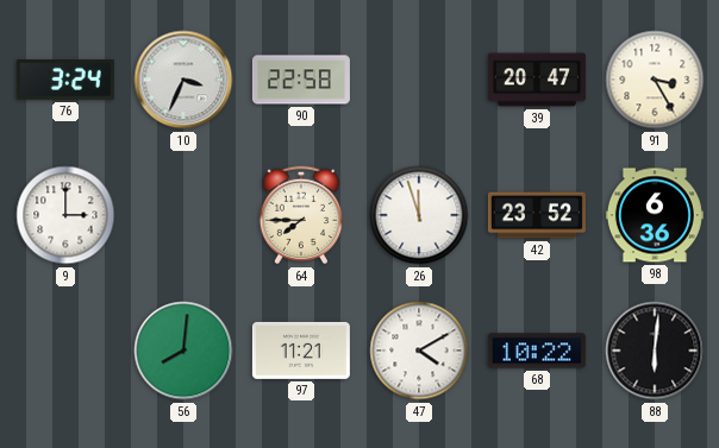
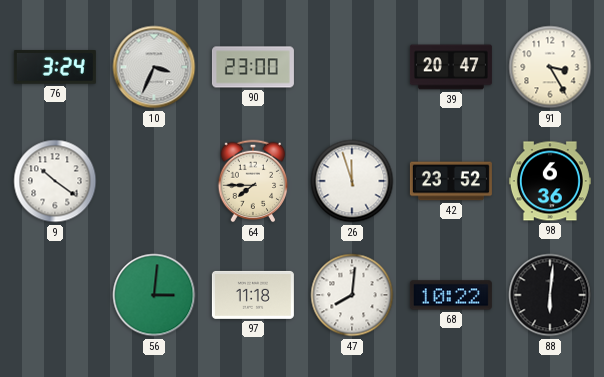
90: 22:58 -> 23:00
9: 3:00 -> 10:21
56: 8:01 -> 3:01
97: 11:21 -> 11:18
47: 4:10 -> 8:01
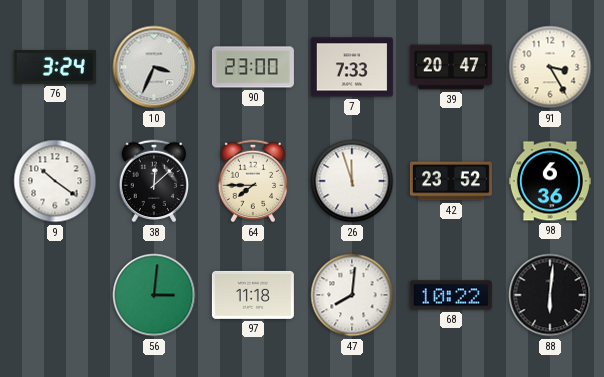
7: none -> 7:33
38: none -> 12:08
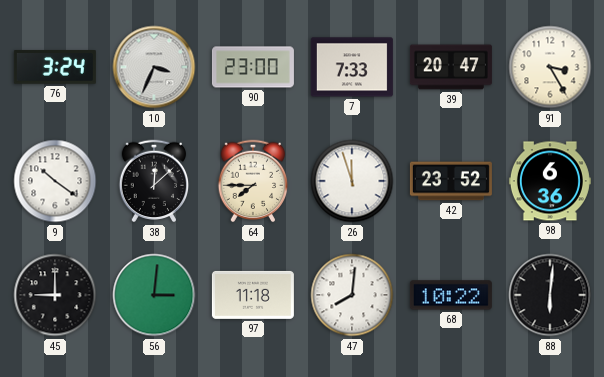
45: none -> 9:00
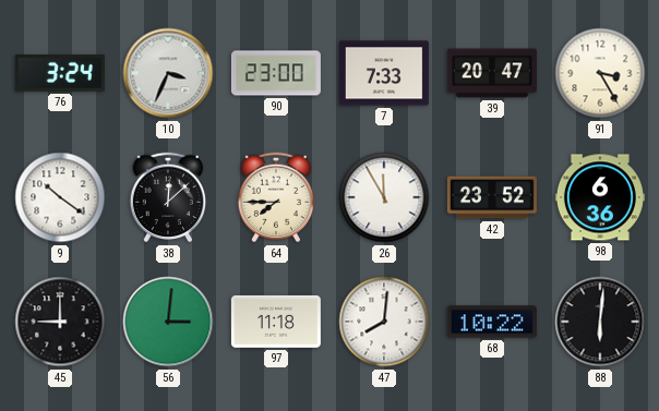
26: 11:57 -> 11:55
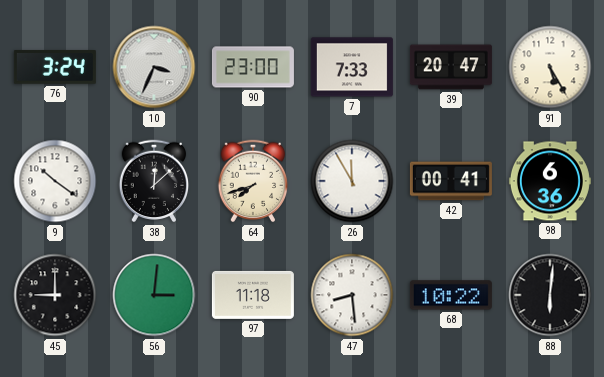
91: 3:25 -> 5:25
64: 7:45 -> 7:42
42: 23:52 -> 00:41
47: 8:01 -> 8:29
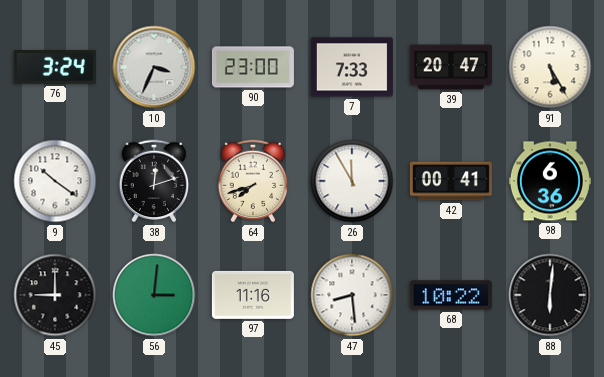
38: 12:08 -> 12:12
97: 11:18 -> 11:16
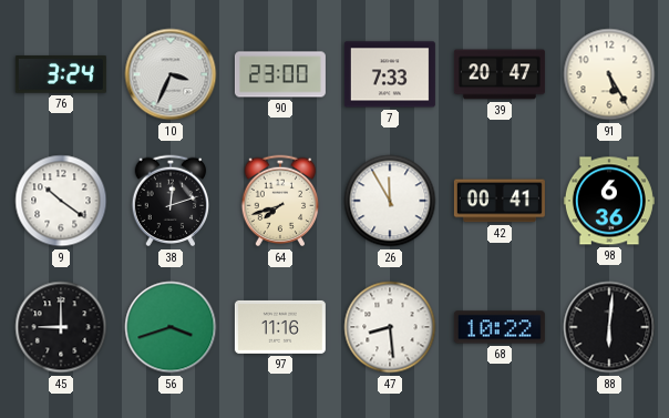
56: 3:01 -> 3:42
